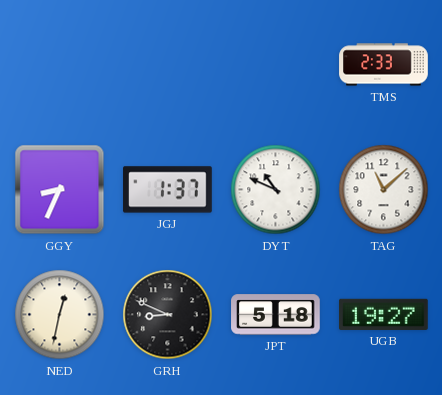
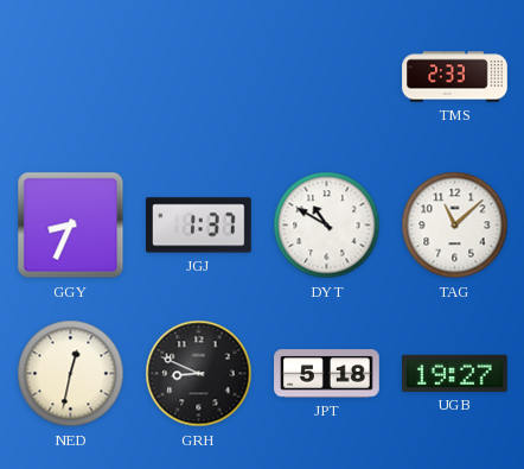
DYT: 10:49 -> 10:50
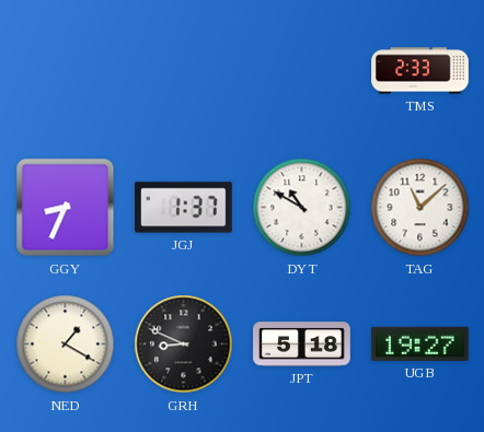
NED: 12:32 -> 1:20
